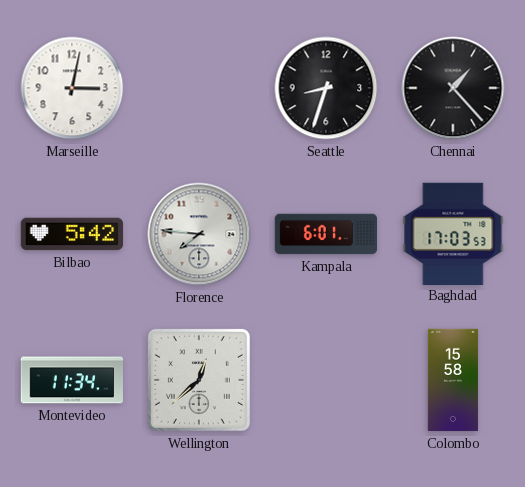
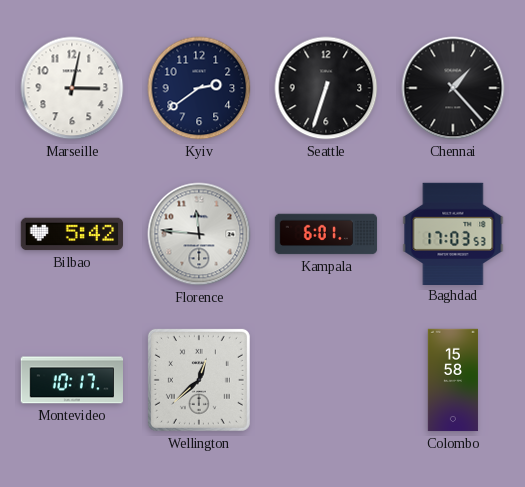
Kyiv: none -> 2:39
Seattle: 8:33 -> 6:33
Florence: 7:46 -> 11:46
Montevideo: 11:34 -> 10:17
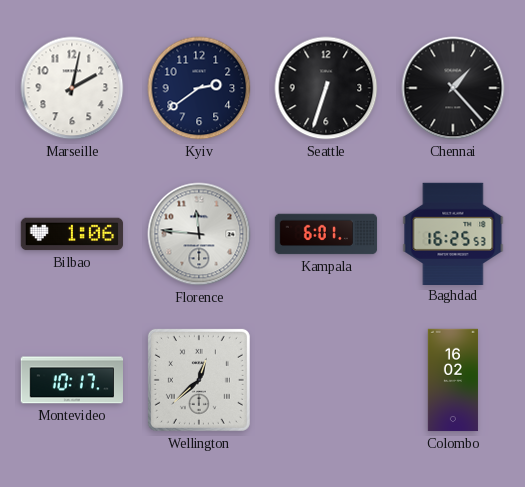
Marseille: 3:02 -> 2:02
Bilbao: 5:42 -> 1:06
Baghdad: 17:03 -> 16:25
Colombo: 15:58 -> 16:02
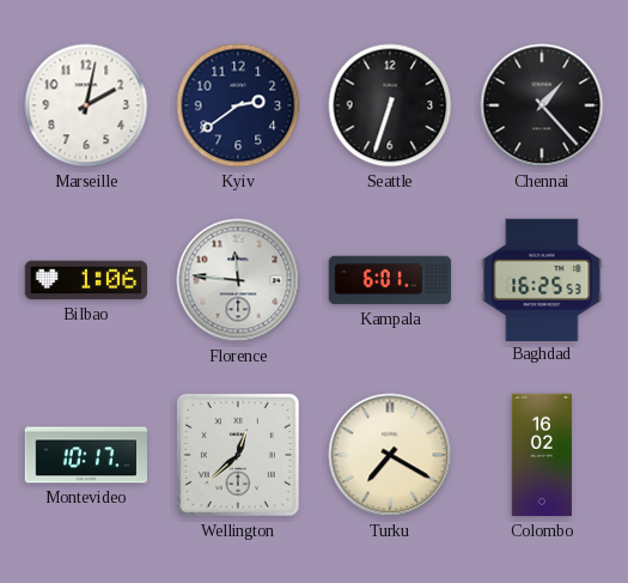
Turku: none -> 7:20
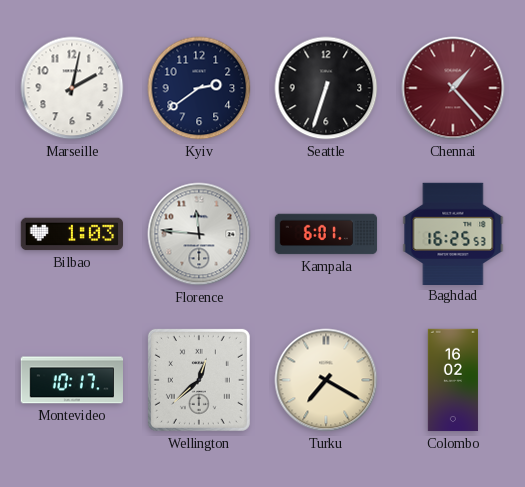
Chennai dial: black -> burgundy
Bilbao: 1:06 -> 1:03
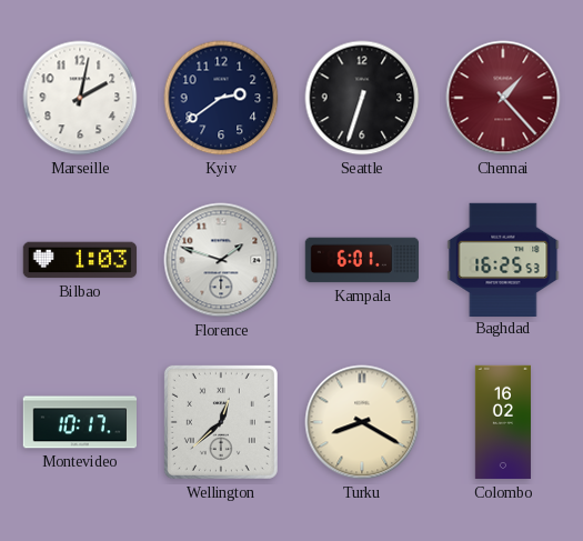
Florence: 11:46 -> 1:48
Turku: 7:20 -> 8:20
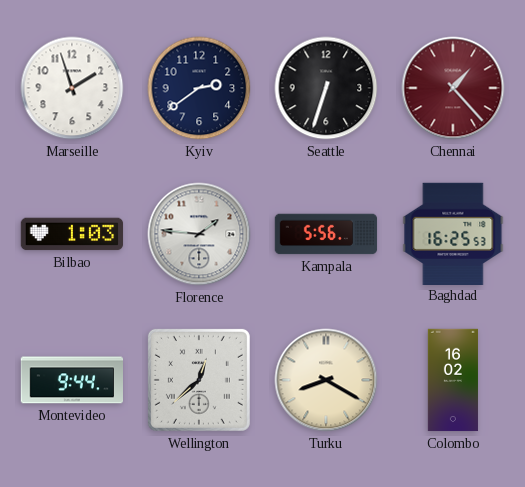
Marseille: 2:02 -> 1:57
Florence: 1:48 -> 1:46
Kampala: 6:01 -> 5:56
Montevideo: 10:17 -> 9:44
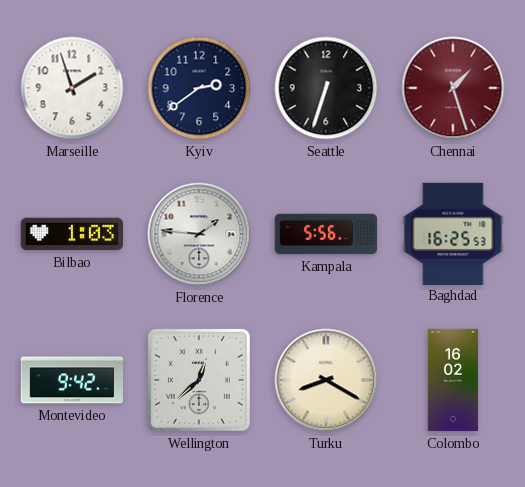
Chennai: 1:23 -> 1:27
Montevideo: 9:44 -> 9:42
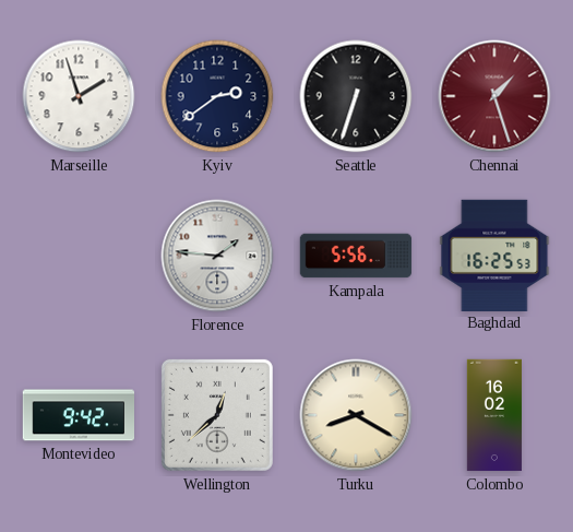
Bilbao: 1:03 -> none
